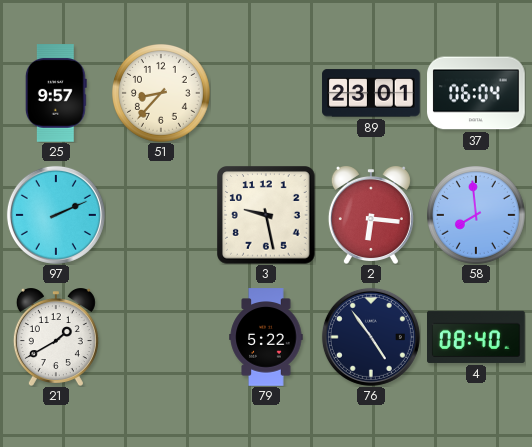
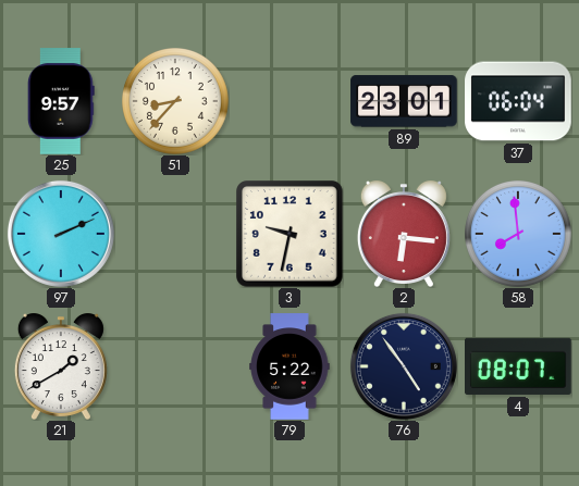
3: 9:28 -> 9:32
4: 08:40 -> 08:07
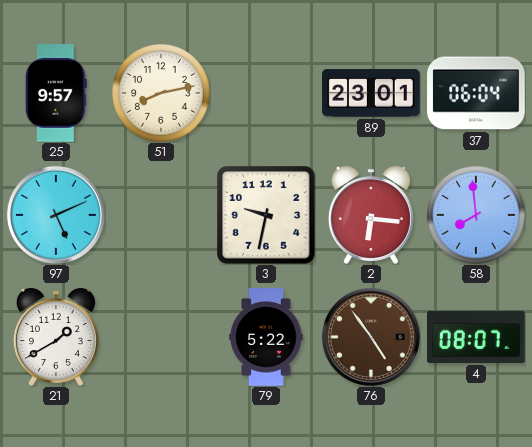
51: 8:37 -> 8:13
97: 2:11 -> 5:11
76 dial: navy -> brown
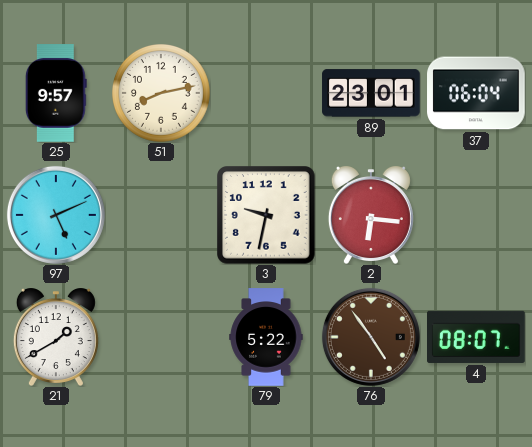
58: 7:59 -> none
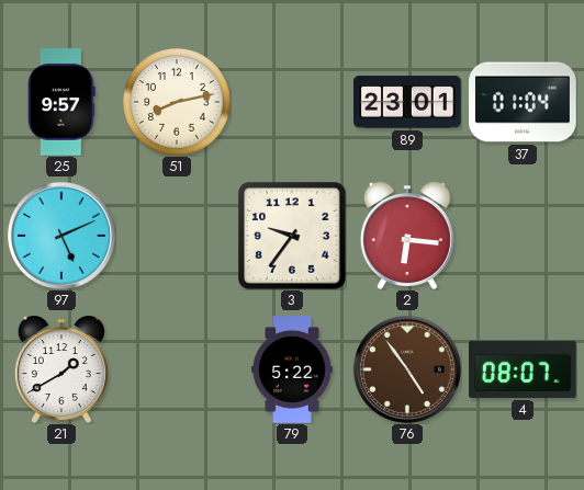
37: 06:04 -> 01:04
3: 9:32 -> 9:36
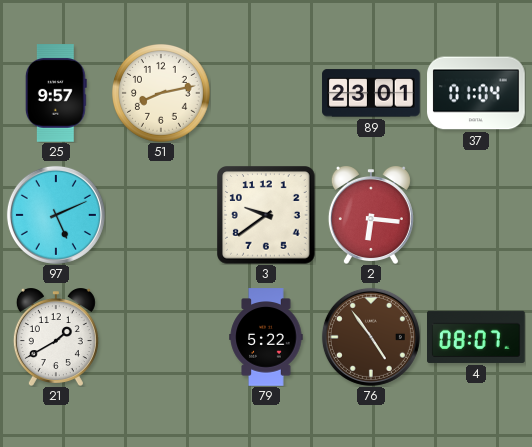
3: 9:36 -> 9:39
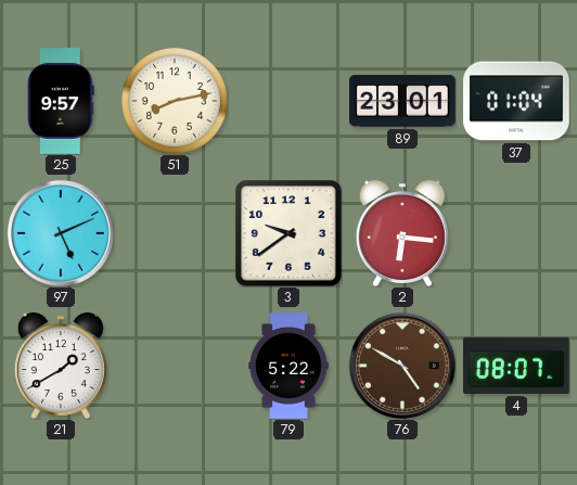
76: 4:54 -> 4:50
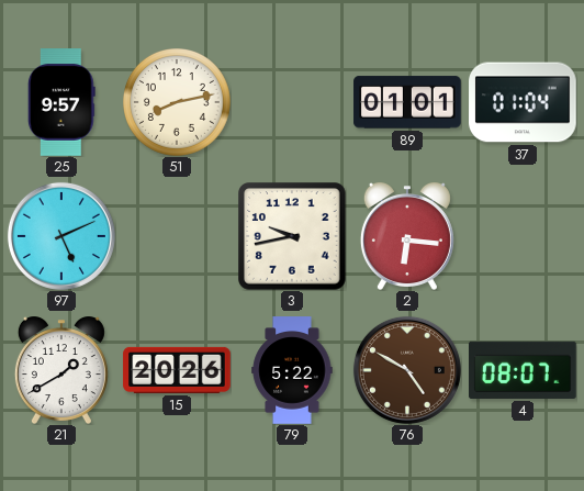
89: 23:01 -> 01:01
3: 9:39 -> 9:43
15: none -> 20:26
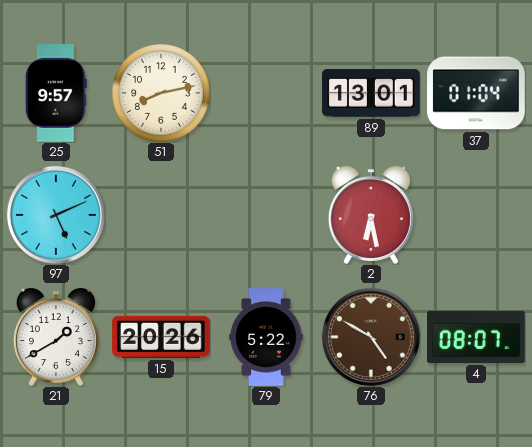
89: 01:01 -> 13:01
3: 9:43 -> none
2: 6:16 -> 6:28
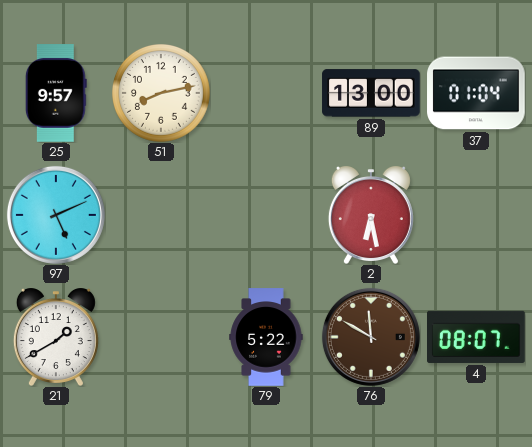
89: 13:01 -> 13:00
15: 20:26 -> none
76: 4:50 -> 11:50
